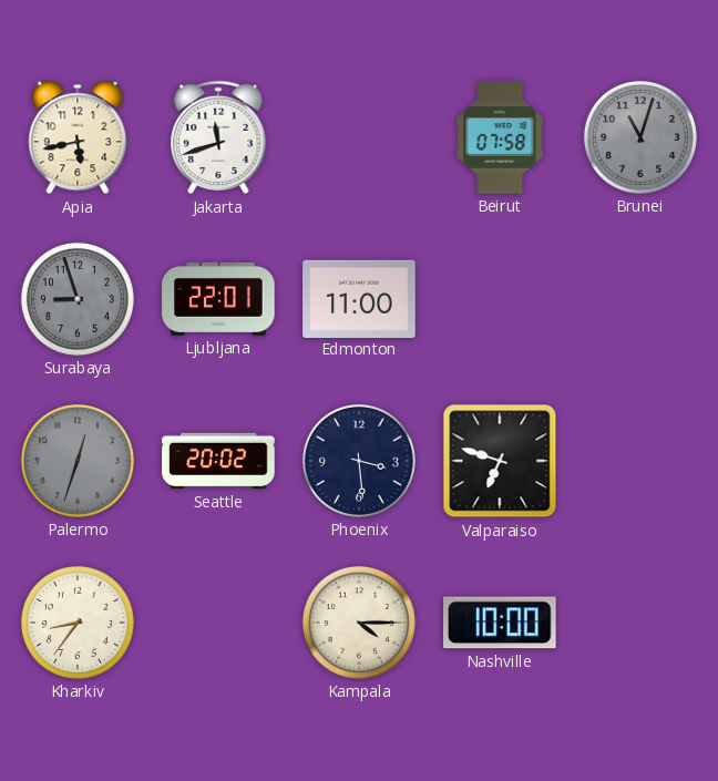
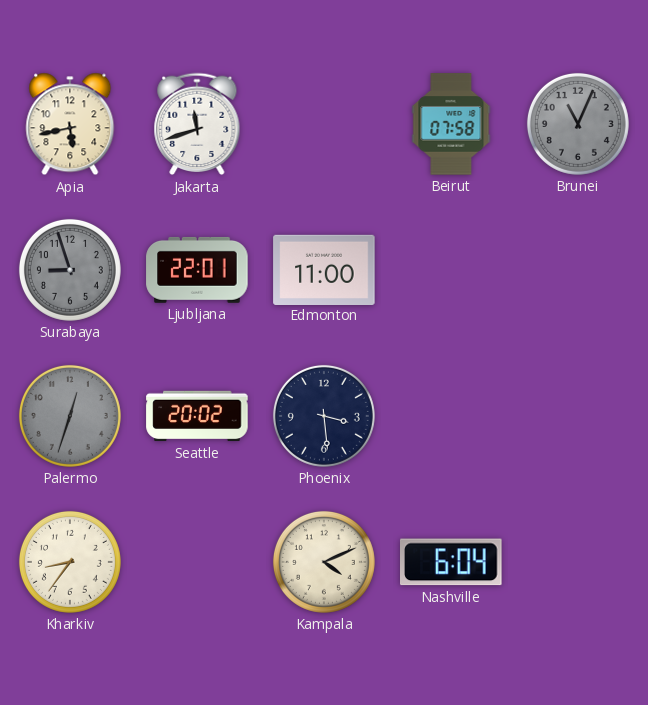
Brunei: 11:03 -> 11:04
Valparaiso: 6:48 -> none
Kampala: 4:15 -> 4:11
Nashville: 10:00 -> 6:04
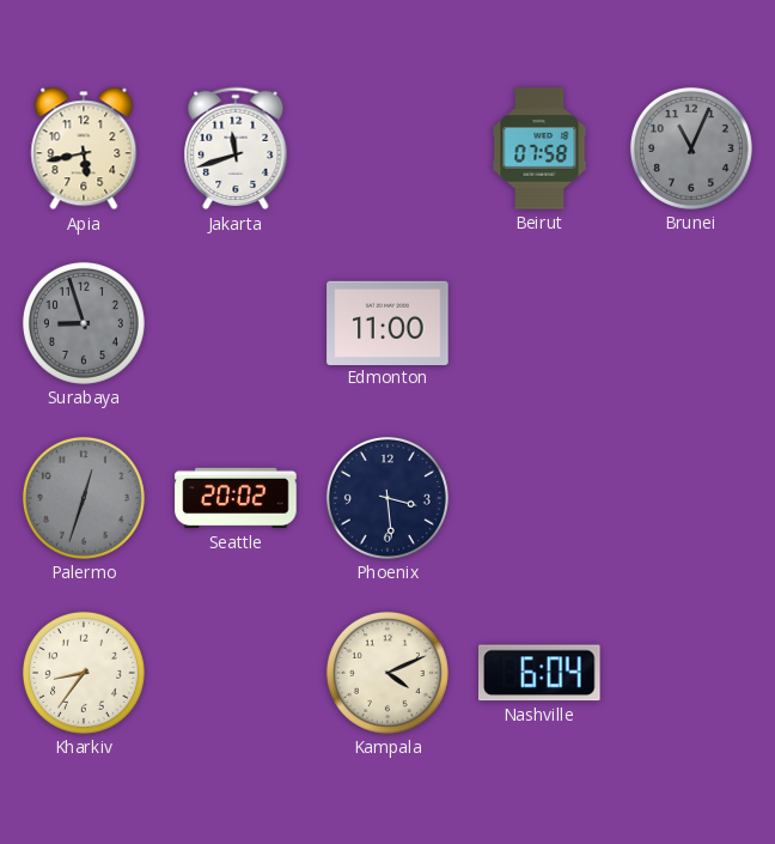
Ljubljana: 22:01 -> none
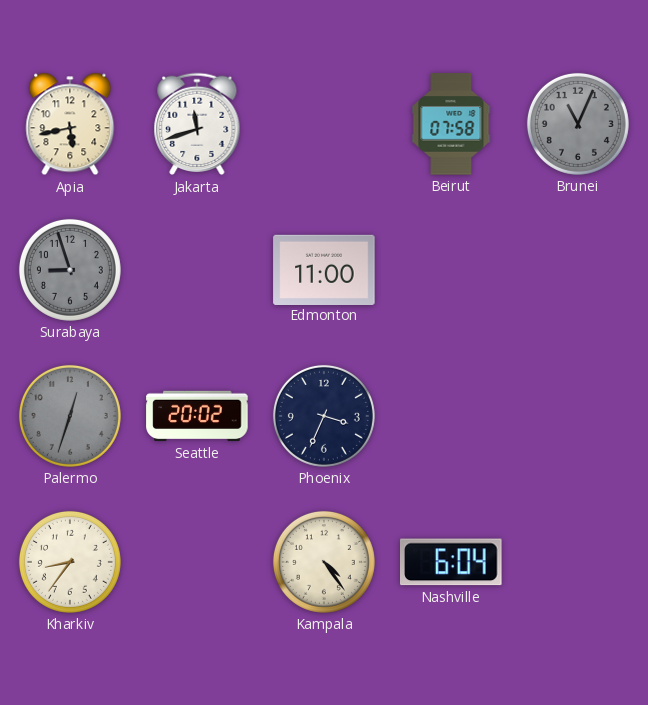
Phoenix: 3:29 -> 3:34
Kampala: 4:11 -> 4:24
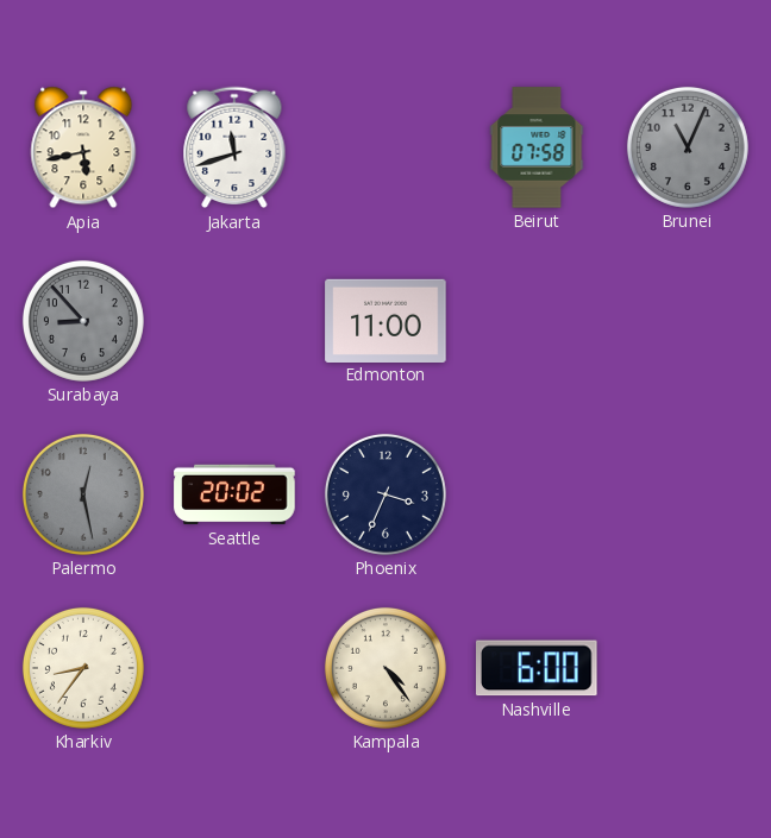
Surabaya: 8:57 -> 8:53
Palermo: 12:33 -> 12:28
Nashville: 6:04 -> 6:00
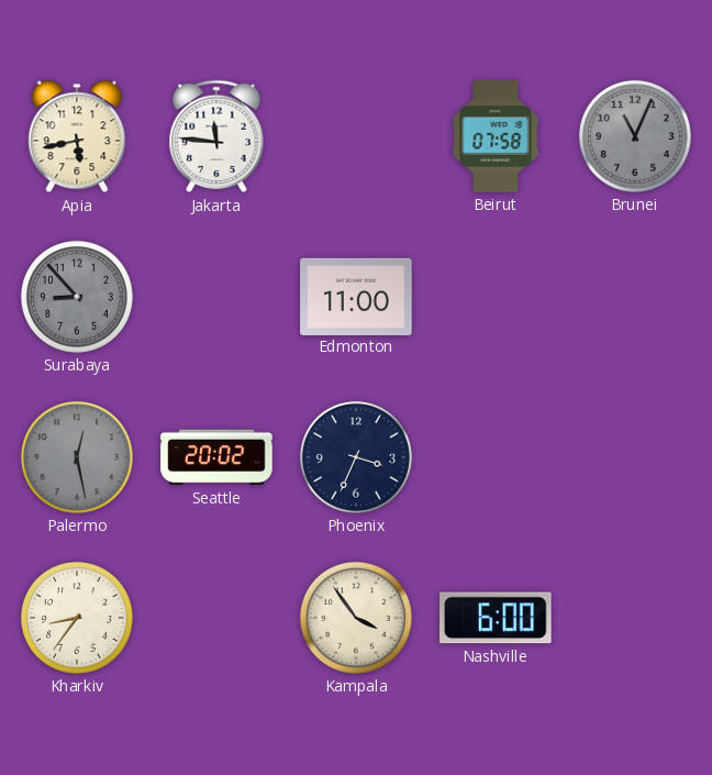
Jakarta: 11:42 -> 11:46
Kampala: 4:24 -> 3:54
